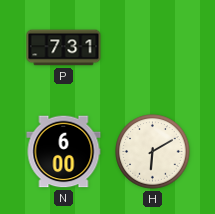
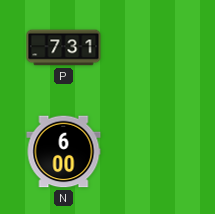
H: 6:10 -> none
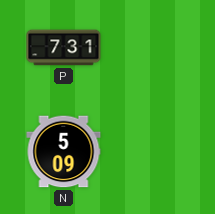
N: 6:00 -> 5:09
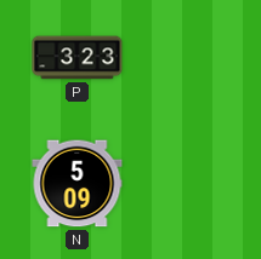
P: 7:31 -> 3:23
